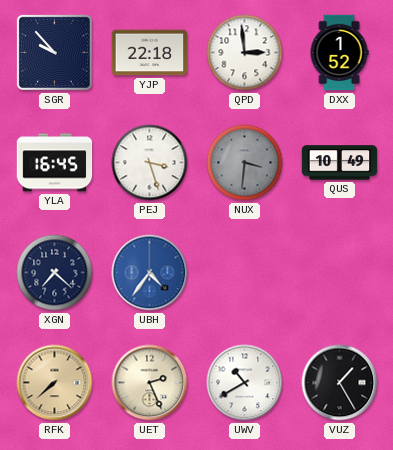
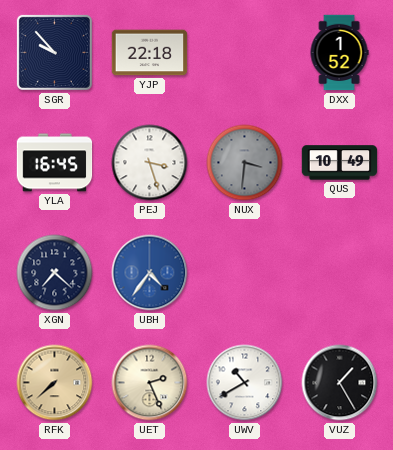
QPD: 2:59 -> none
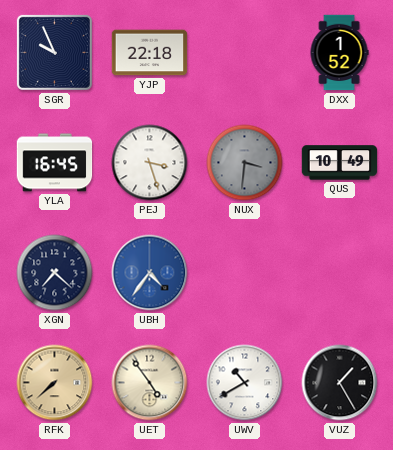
SGR: 9:53 -> 9:56
UET: 2:26 -> 4:54
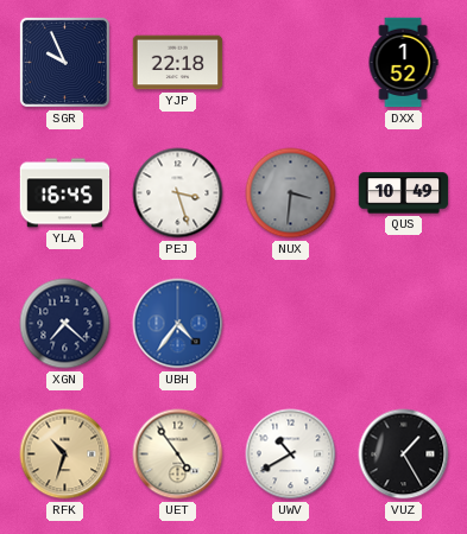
RFK: 7:38 -> 10:33
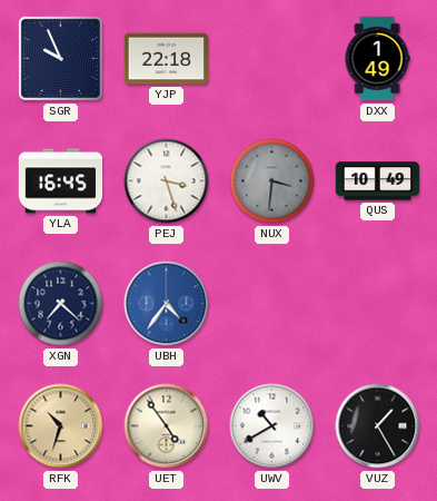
DXX: 1:52 -> 1:49
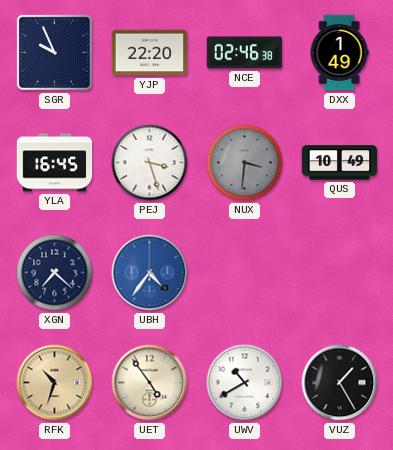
YJP: 22:18 -> 22:20
NCE: none -> 02:46
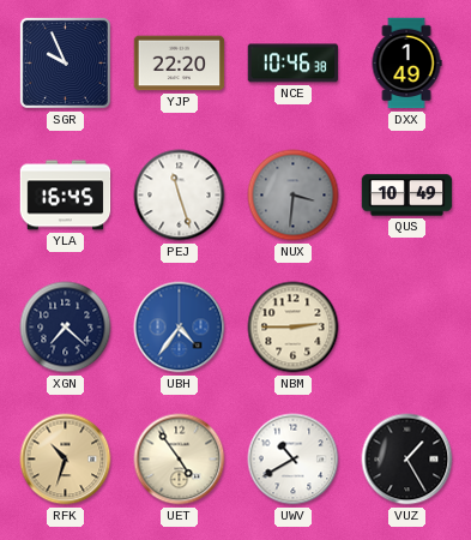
NCE: 02:46 -> 10:46
PEJ: 3:27 -> 11:27
NBM: none -> 2:45
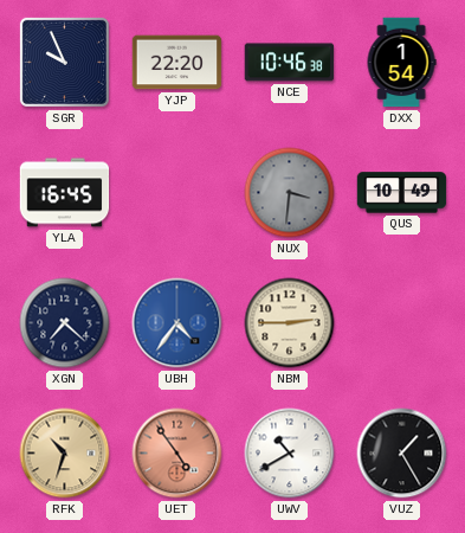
DXX: 1:49 -> 1:54
PEJ: 11:27 -> none
UET dial: cream -> salmon
